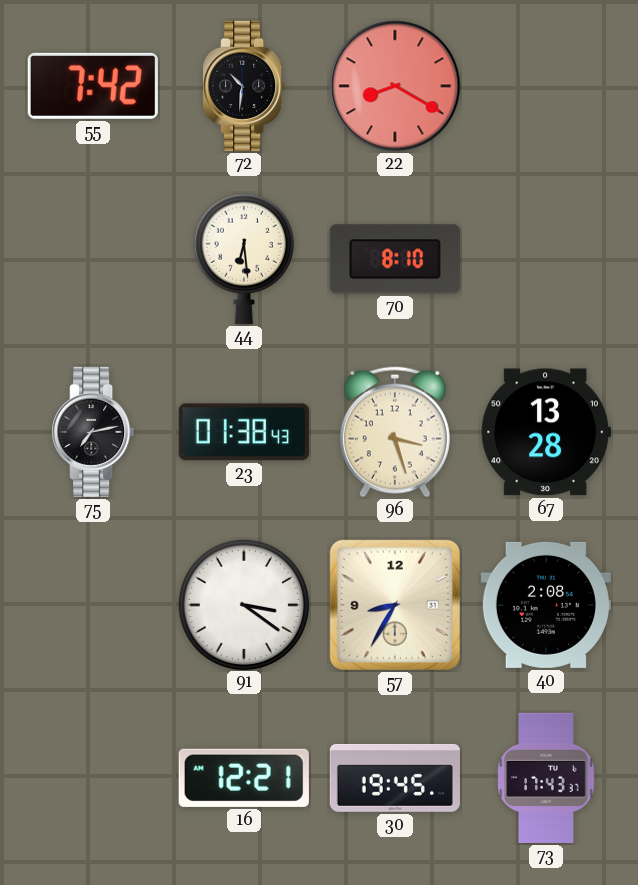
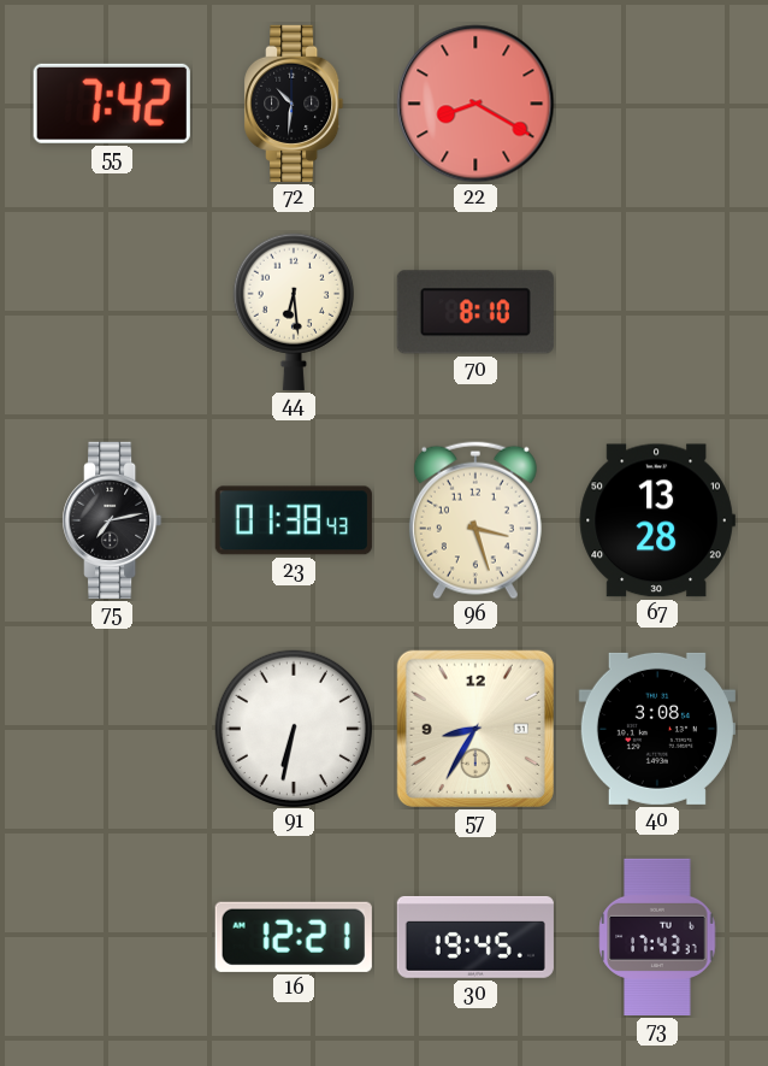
91: 3:21 -> 6:32
40: 2:08 -> 3:08
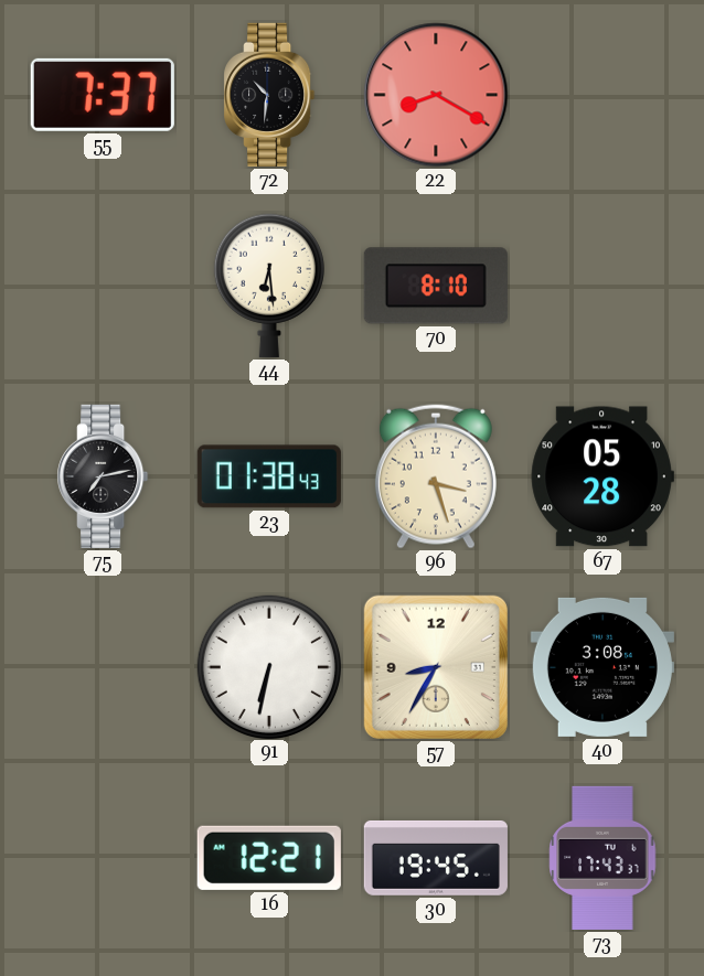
55: 7:42 -> 7:37
67: 13:28 -> 05:28
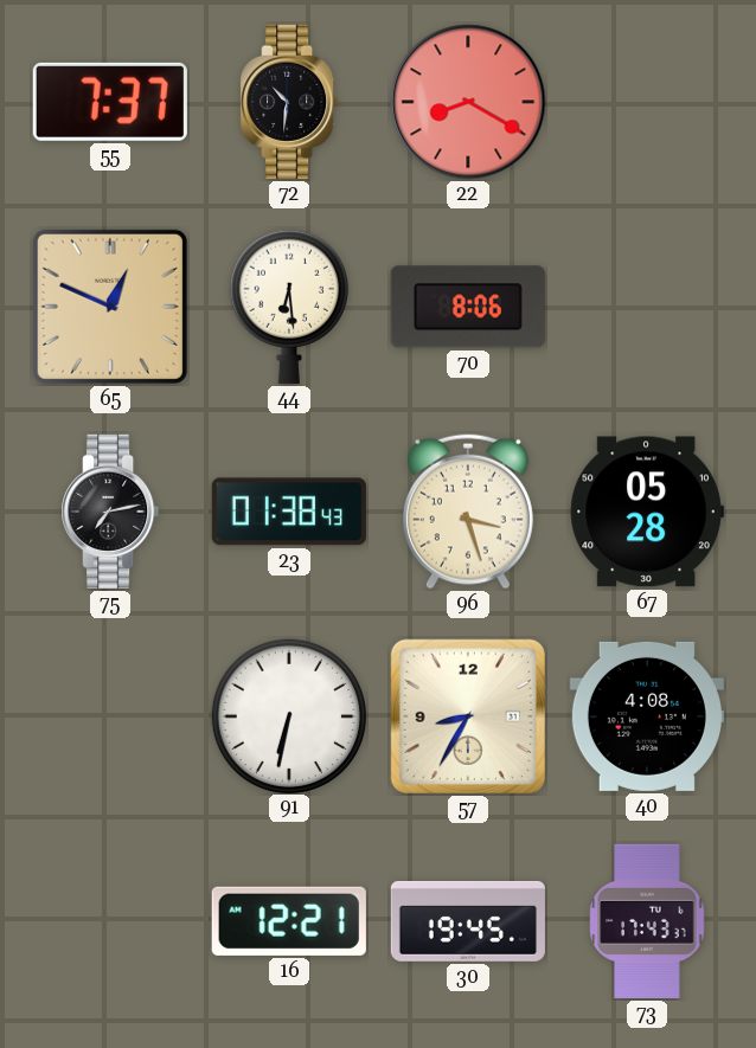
65: none -> 12:49
70: 8:10 -> 8:06
40: 3:08 -> 4:08
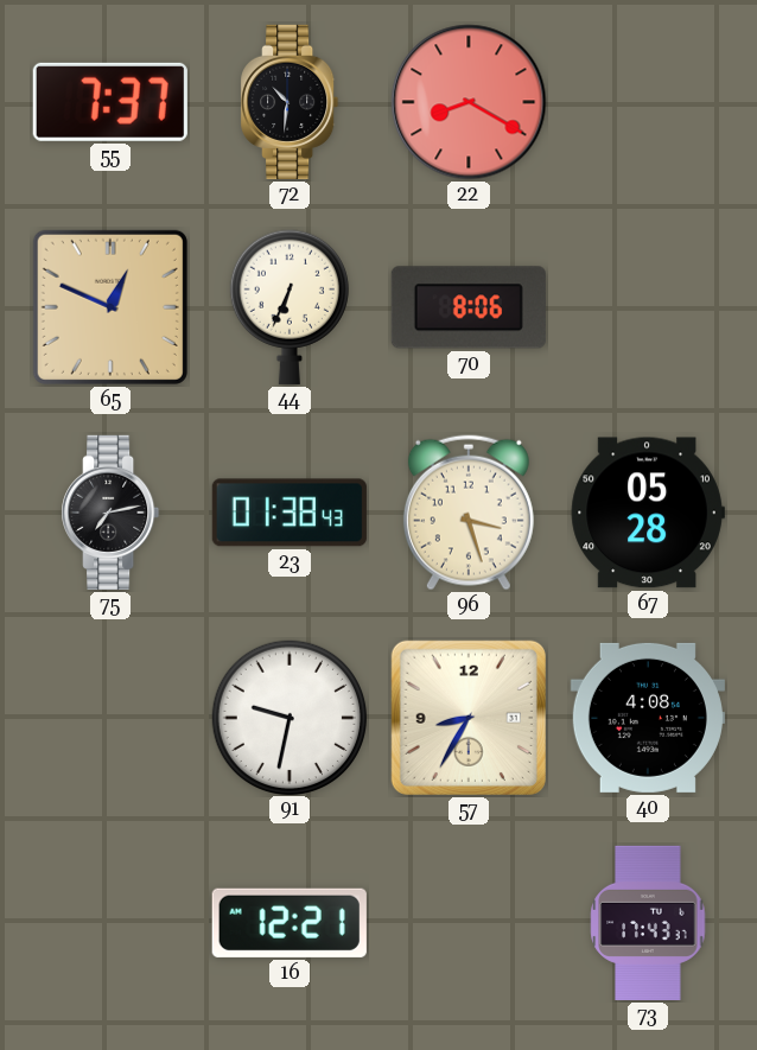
44: 6:29 -> 6:34
91: 6:32 -> 9:32
30: 19:45 -> none
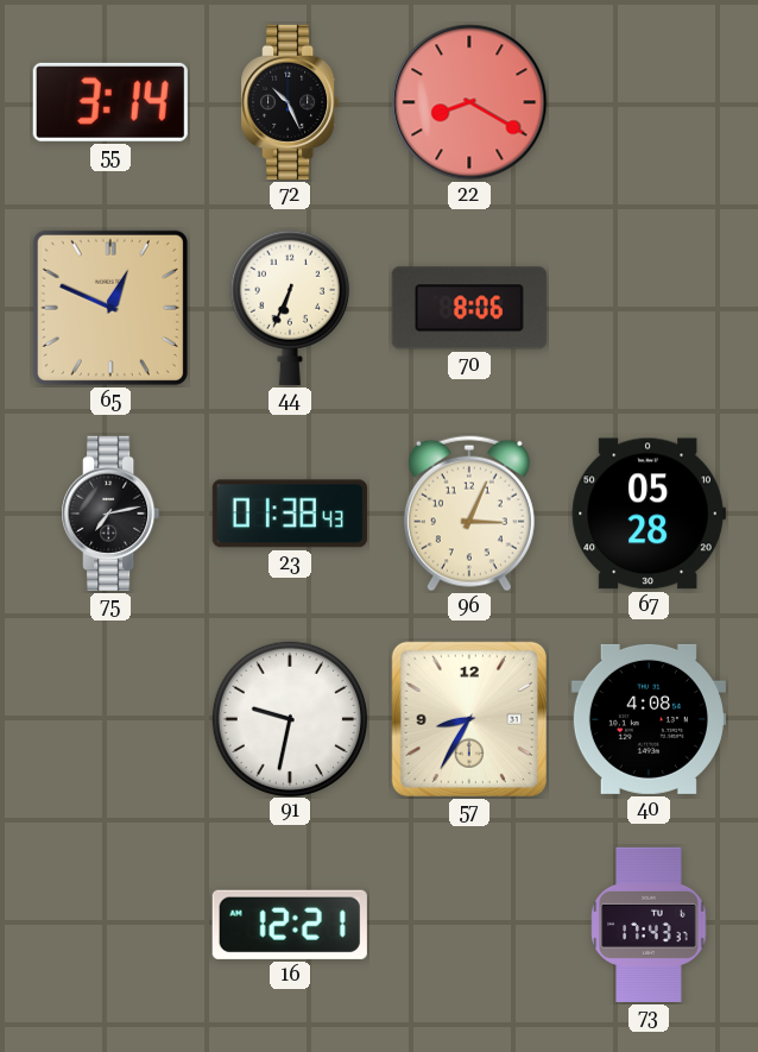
55: 7:37 -> 3:14
72: 10:31 -> 10:26
96: 3:27 -> 3:04
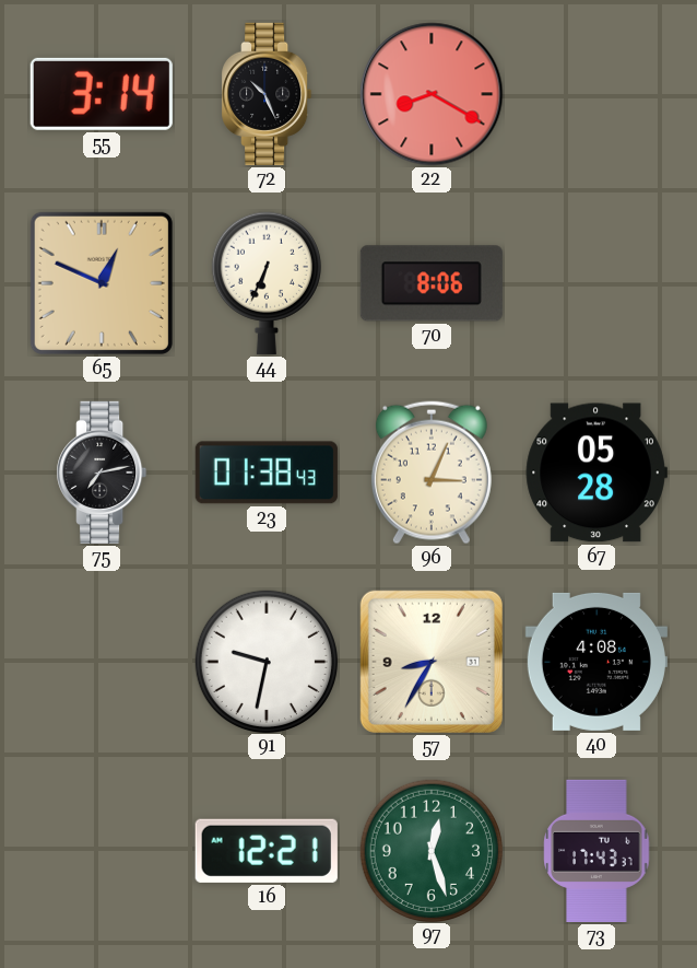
97: none -> 12:27
